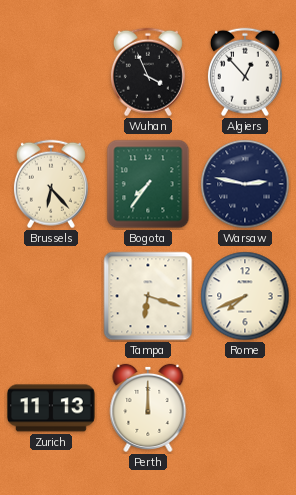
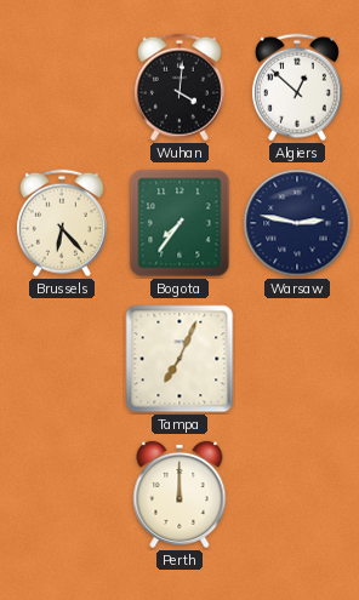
Wuhan: 3:56 -> 4:01
Algiers: 12:53 -> 12:52
Tampa: 6:18 -> 7:04
Rome: 7:41 -> none
Zurich: 11:13 -> none
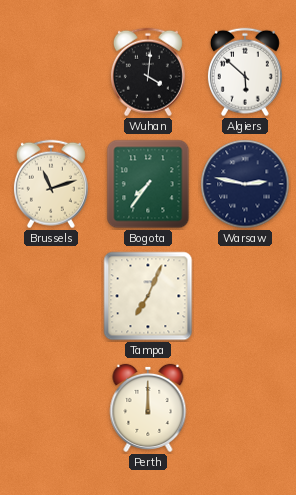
Algiers: 12:52 -> 5:52
Brussels: 6:23 -> 11:12
